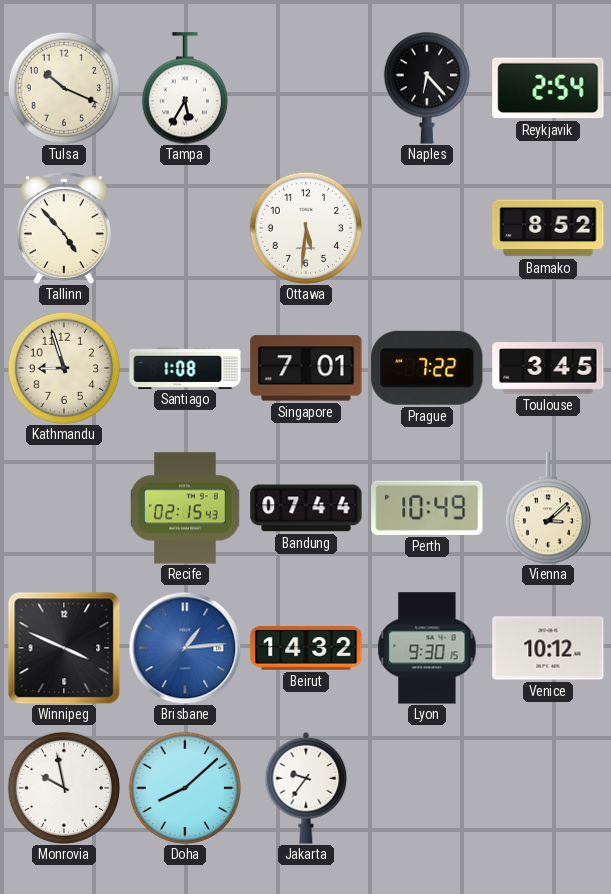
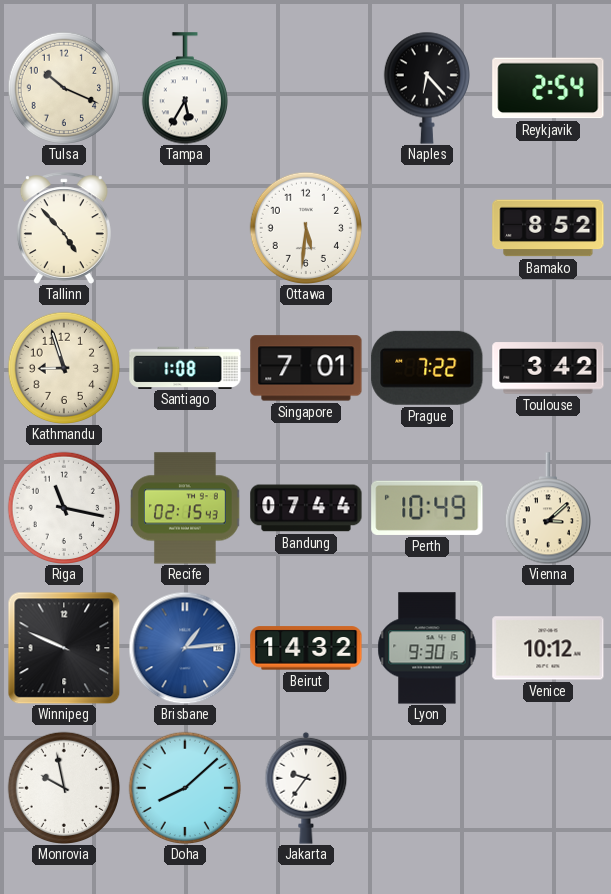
Toulouse: 3:45 -> 3:42
Riga: none -> 11:17
Winnipeg: 3:49 -> 9:49
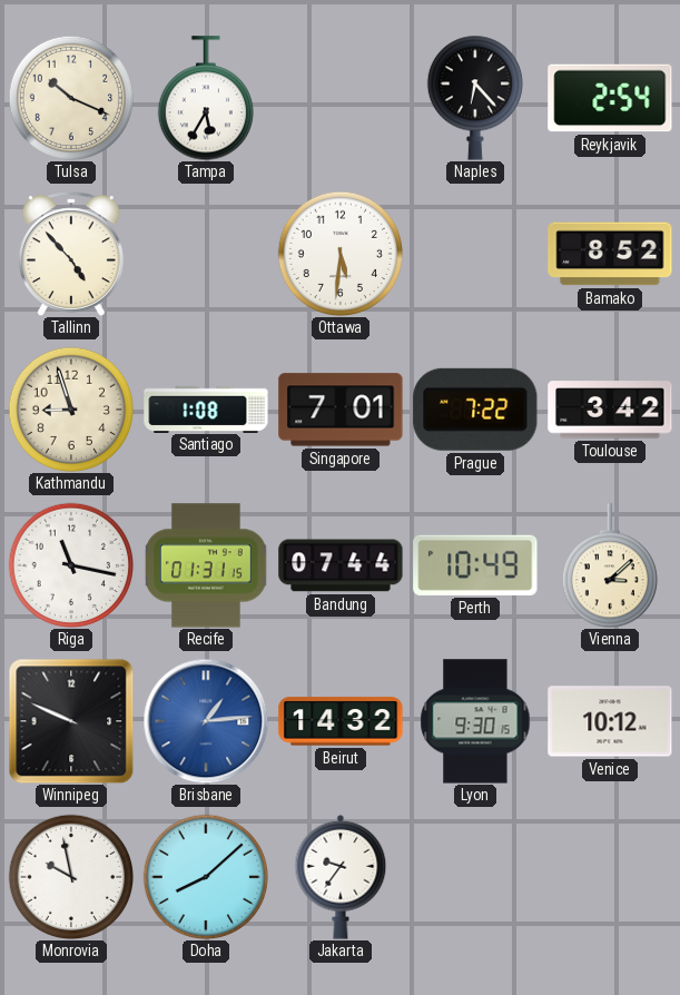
Recife: 02:15 -> 01:31
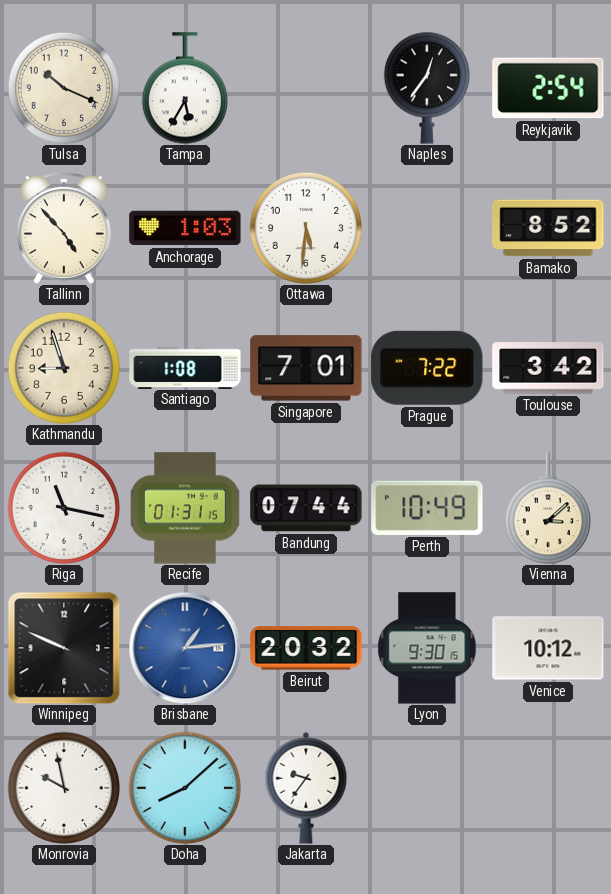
Naples: 6:23 -> 12:36
Anchorage: none -> 1:03
Beirut: 14:32 -> 20:32
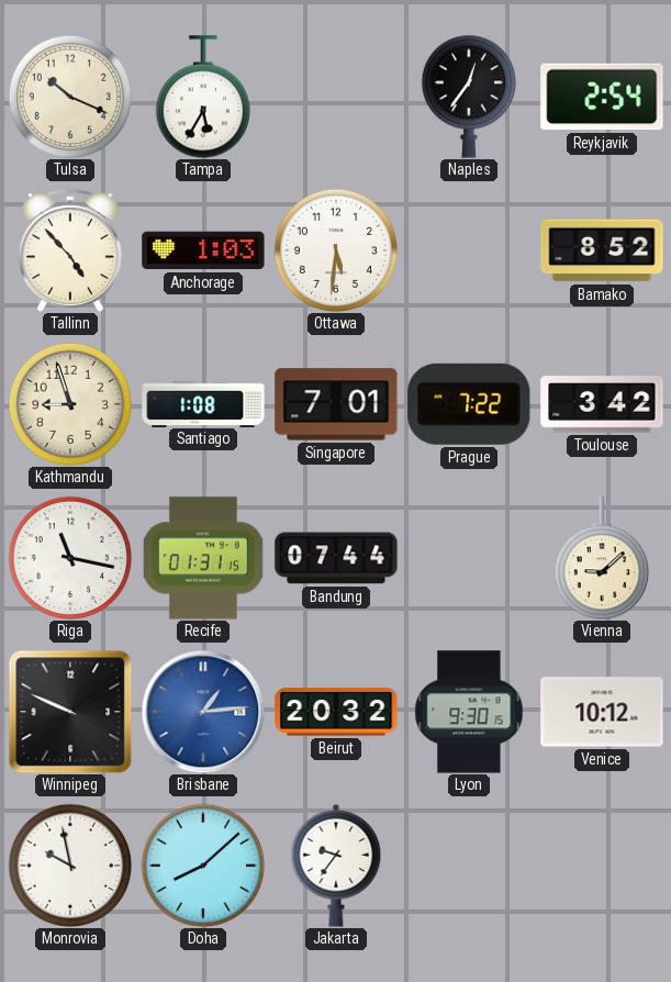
Perth: 10:49 -> none
Vienna: 3:08 -> 9:08
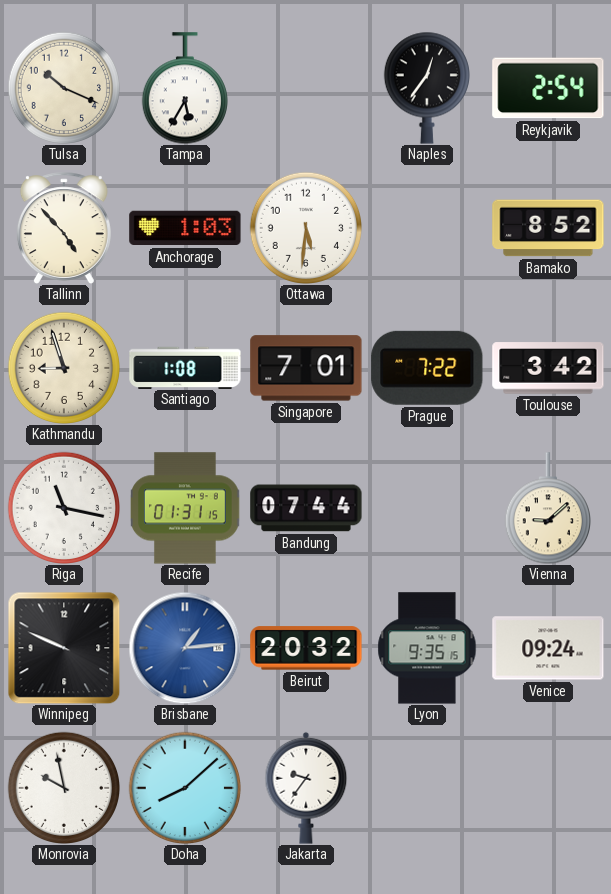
Lyon: 9:30 -> 9:35
Venice: 10:12 -> 09:24
